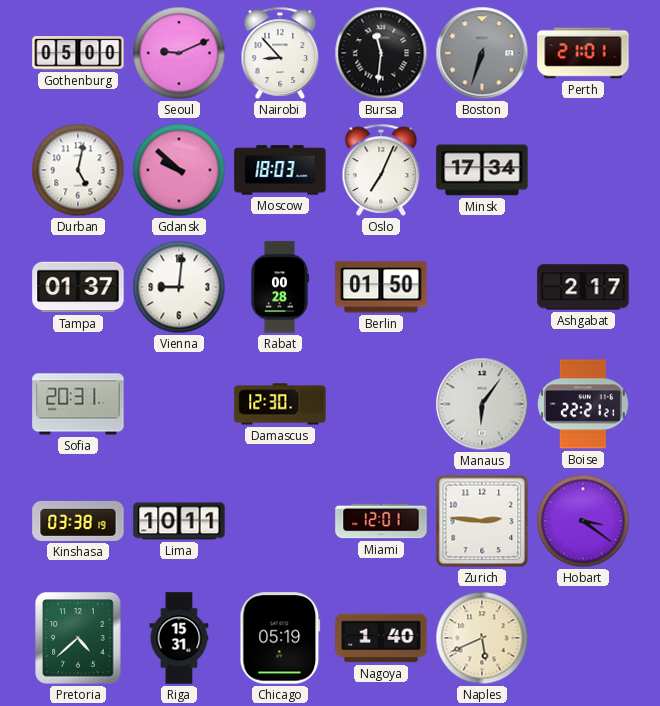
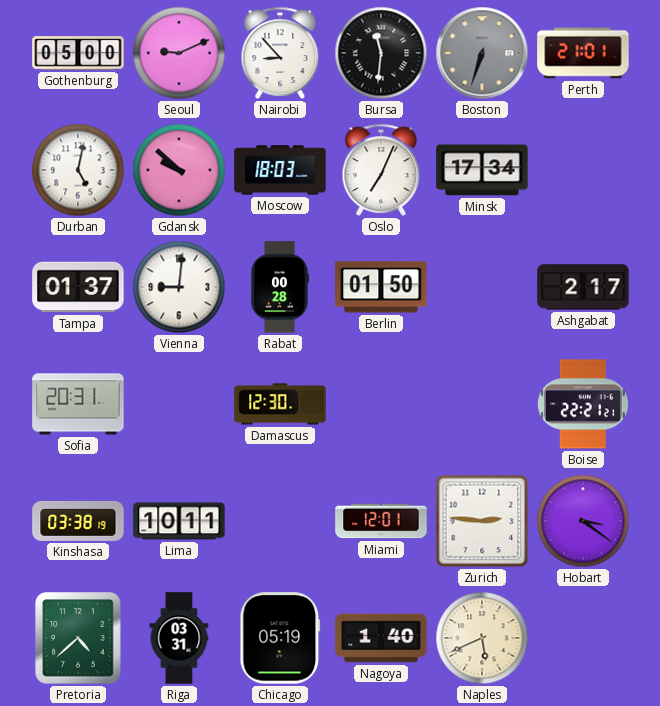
Manaus: 6:06 -> none
Riga: 15:31 -> 03:31
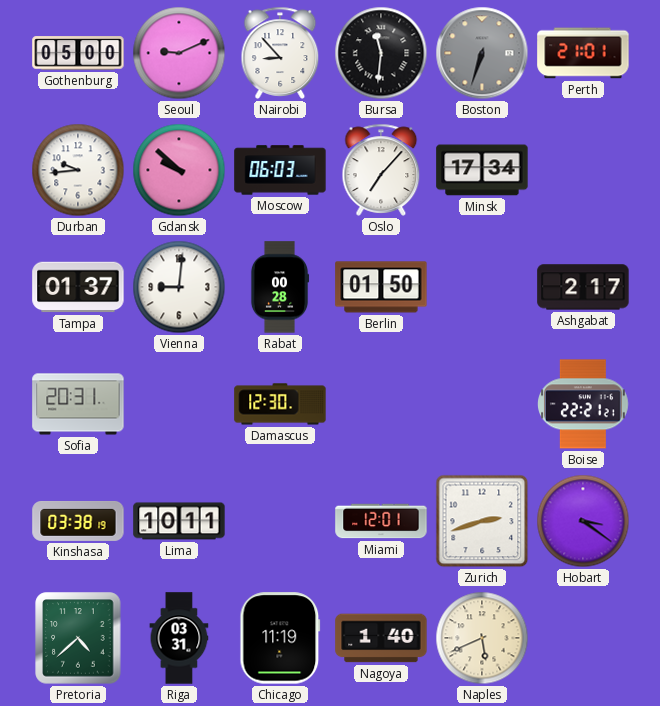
Durban: 5:02 -> 9:44
Moscow: 18:03 -> 06:03
Oslo: 7:04 -> 7:07
Zurich: 2:46 -> 2:42
Chicago: 05:19 -> 11:19
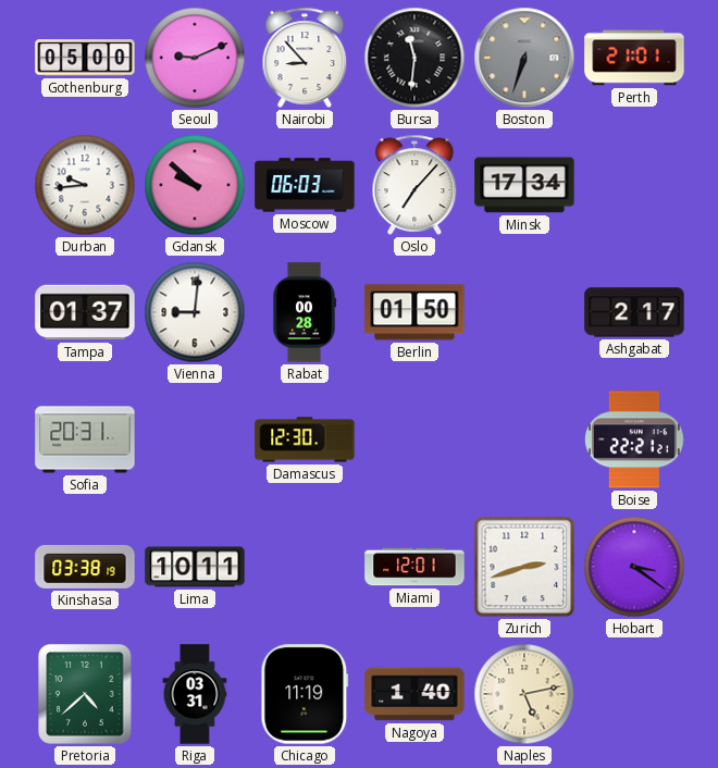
Naples: 5:41 -> 5:13
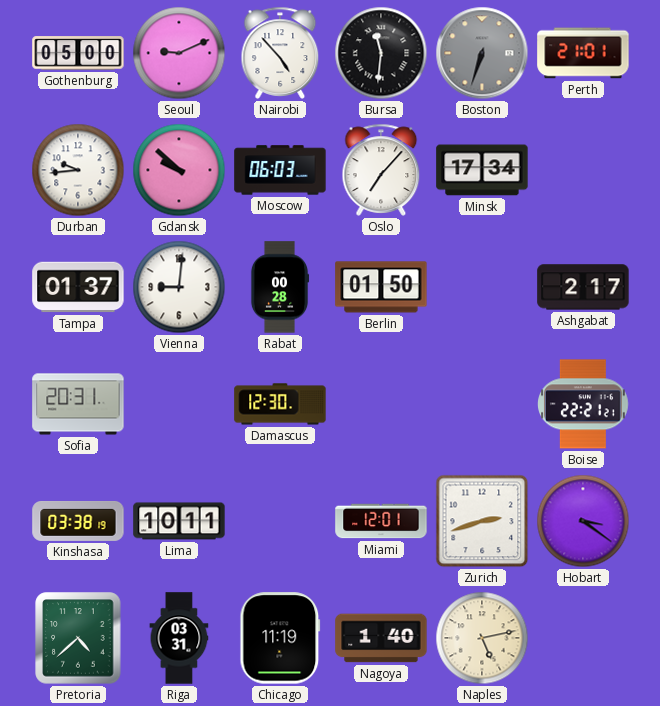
Nairobi: 8:53 -> 4:53
